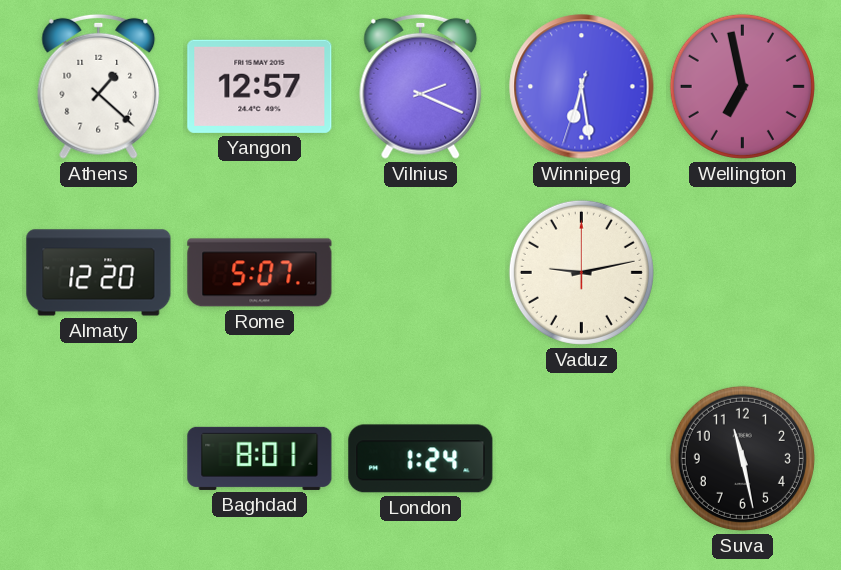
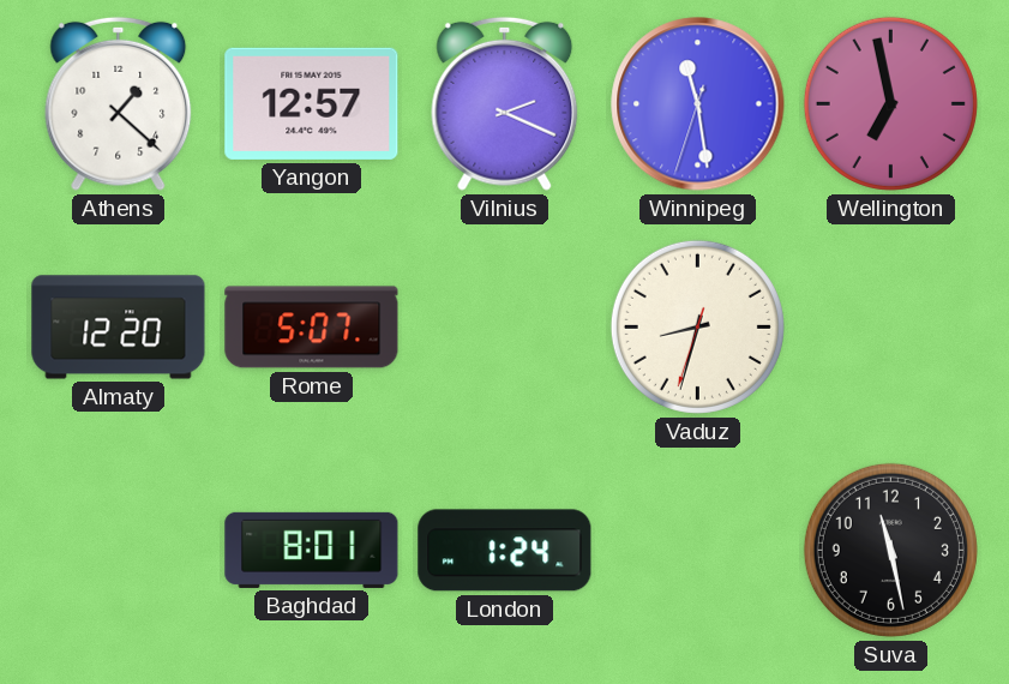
Winnipeg: 6:28 -> 11:28
Vaduz: 9:13 -> 8:32
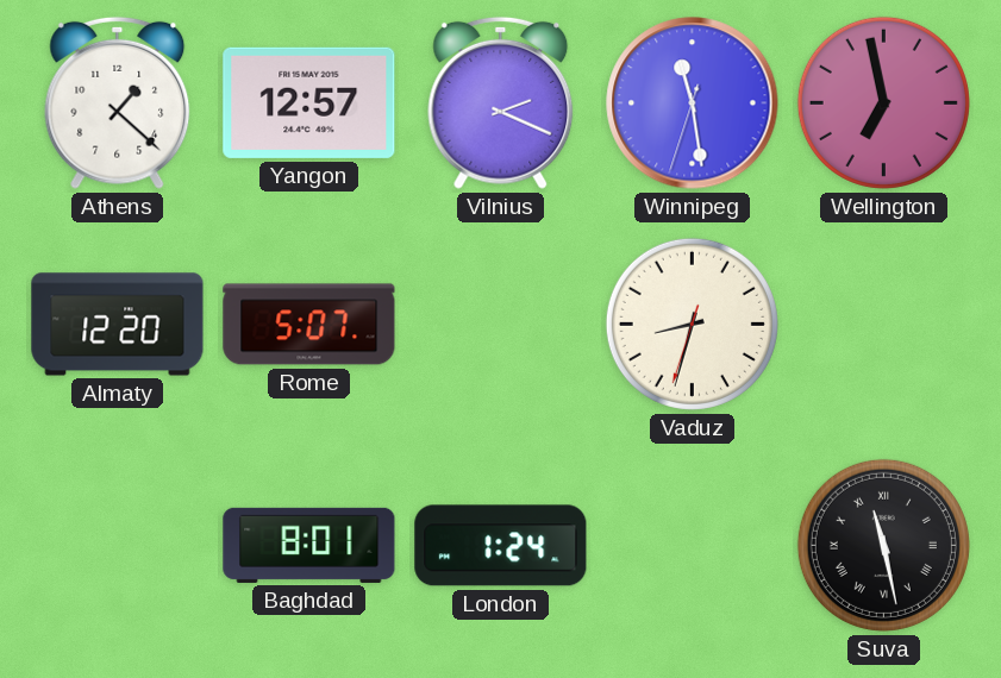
Suva numerals: Arabic -> Roman
